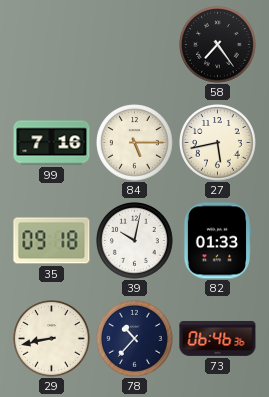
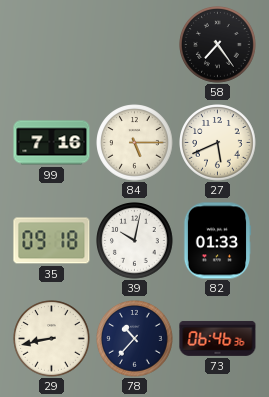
27: 5:43 -> 5:41
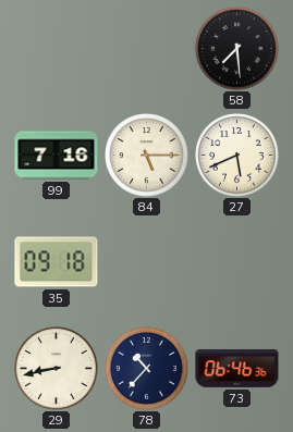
58: 7:24 -> 7:29
39: 10:02 -> none
82: 01:33 -> none
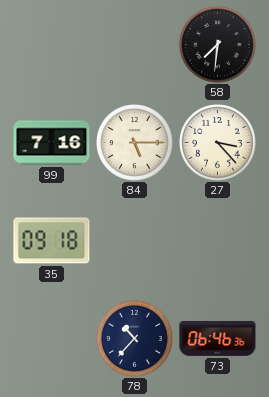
58: 7:29 -> 7:31
27: 5:41 -> 3:23
29: 8:43 -> none
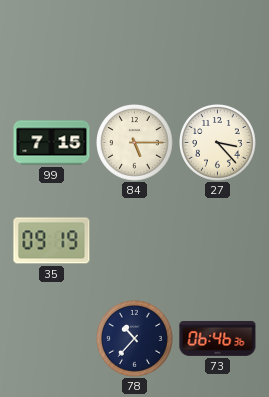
58: 7:31 -> none
99: 7:16 -> 7:15
35: 09:18 -> 09:19
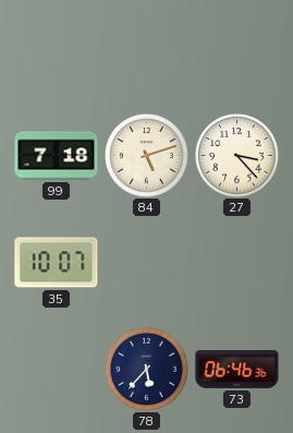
99: 7:15 -> 7:18
84: 5:15 -> 5:12
35: 09:19 -> 10:07
78: 10:37 -> 5:37
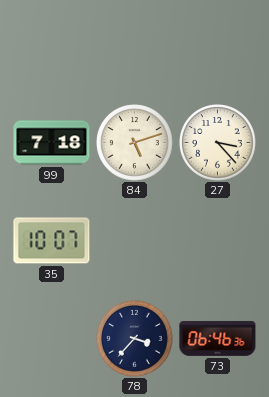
78: 5:37 -> 3:37
